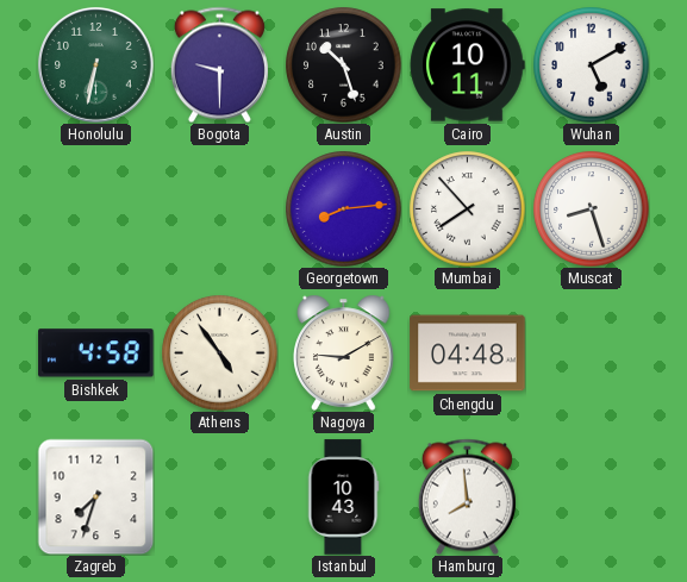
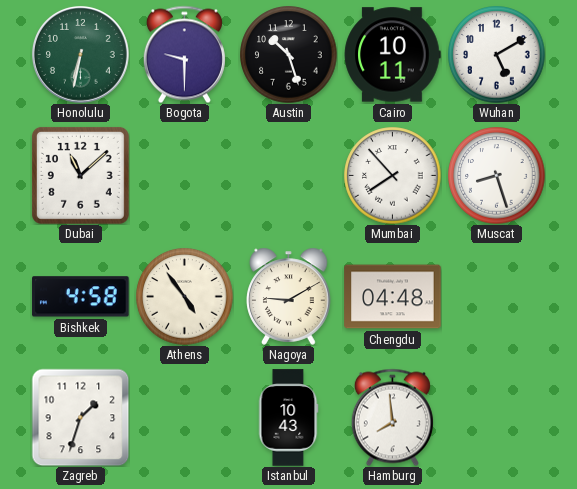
Dubai: none -> 11:08
Georgetown: 8:14 -> none
Zagreb: 7:33 -> 1:33
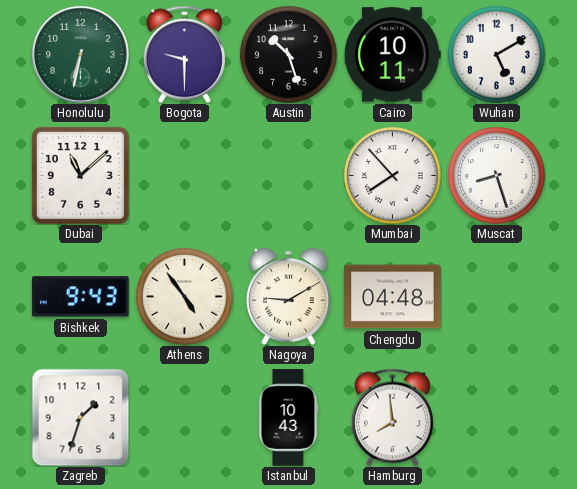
Bishkek: 4:58 -> 9:43
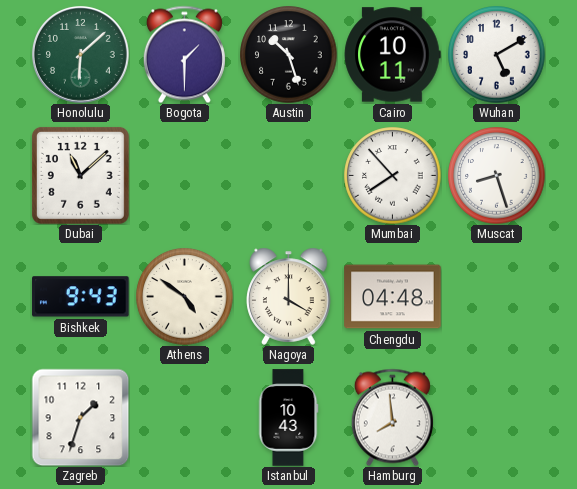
Honolulu: 6:32 -> 6:08
Bogota: 9:30 -> 1:30
Athens: 4:54 -> 4:51
Nagoya: 9:10 -> 4:00
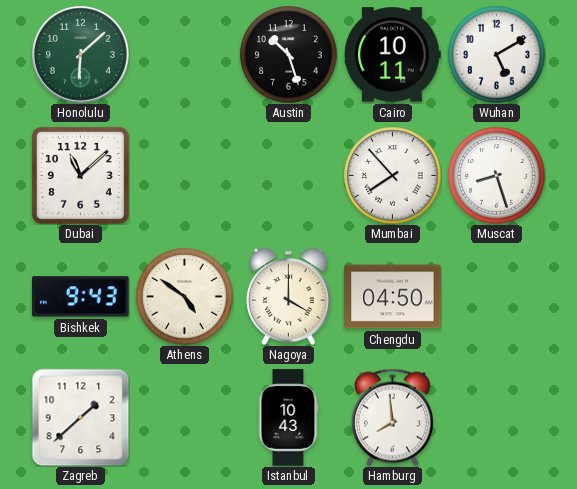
Bogota: 1:30 -> none
Chengdu: 04:48 -> 04:50
Zagreb: 1:33 -> 1:38
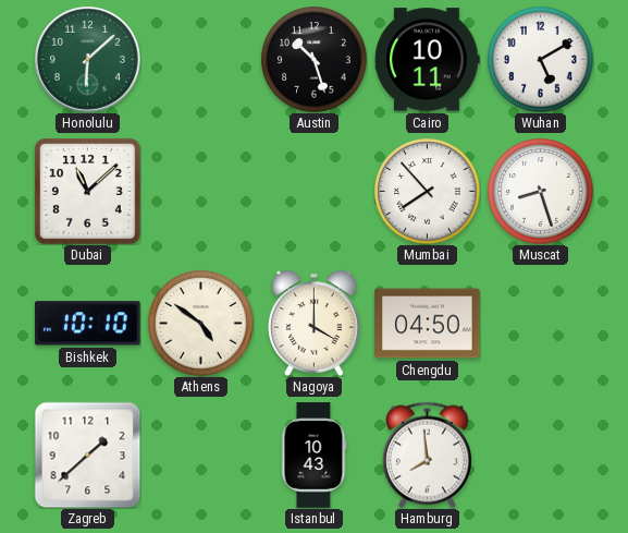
Bishkek: 9:43 -> 10:10
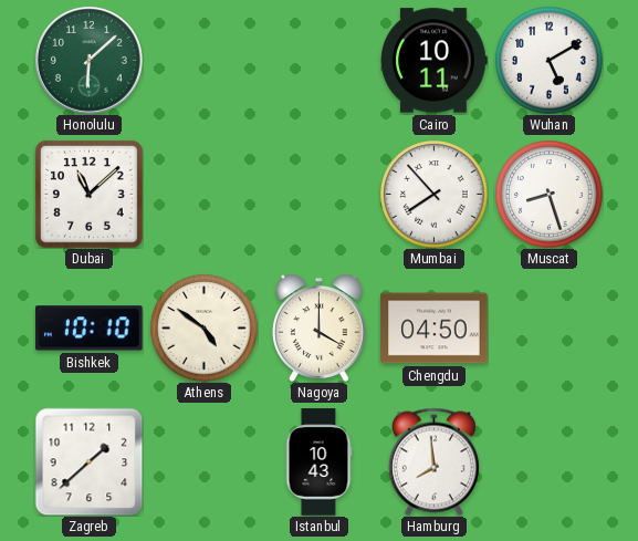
Austin: 10:27 -> none
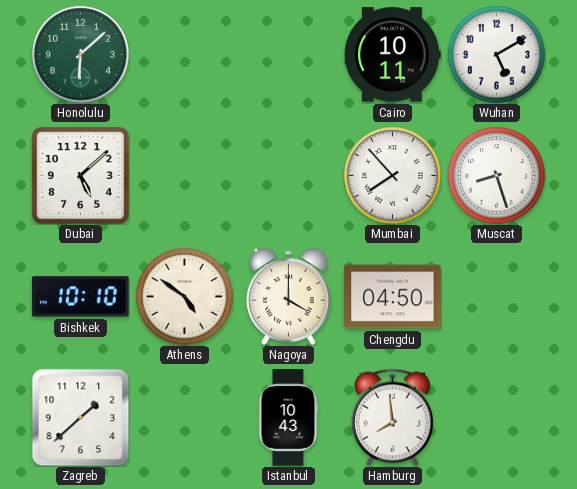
Dubai: 11:08 -> 5:08
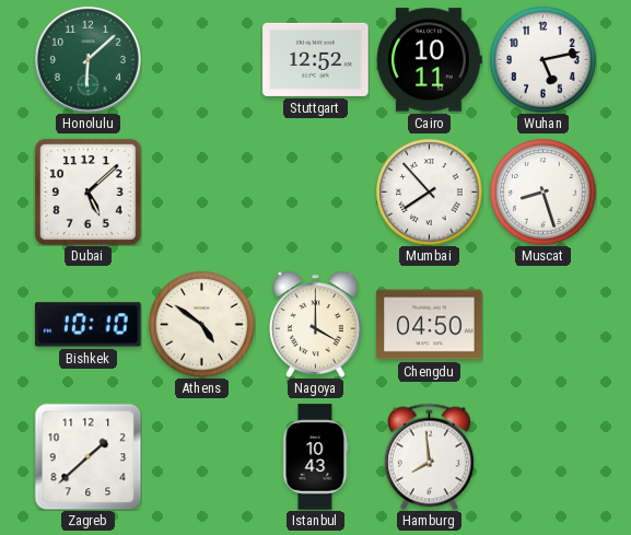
Stuttgart: none -> 12:52
Wuhan: 5:10 -> 5:13
